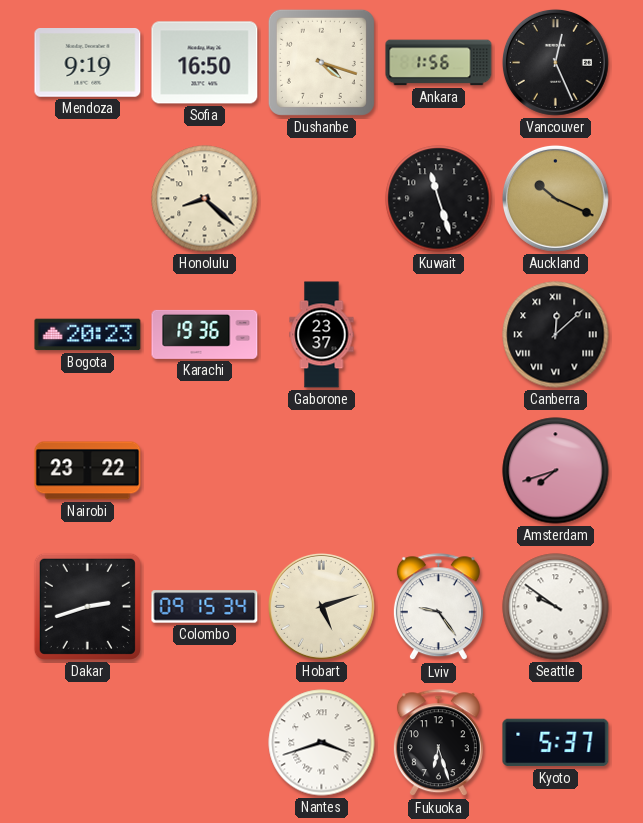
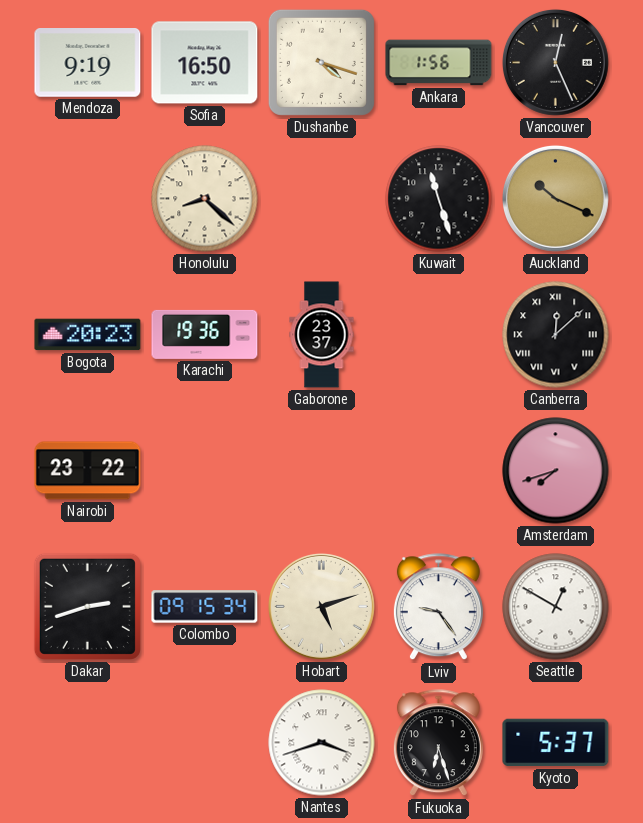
Seattle: 9:51 -> 12:50
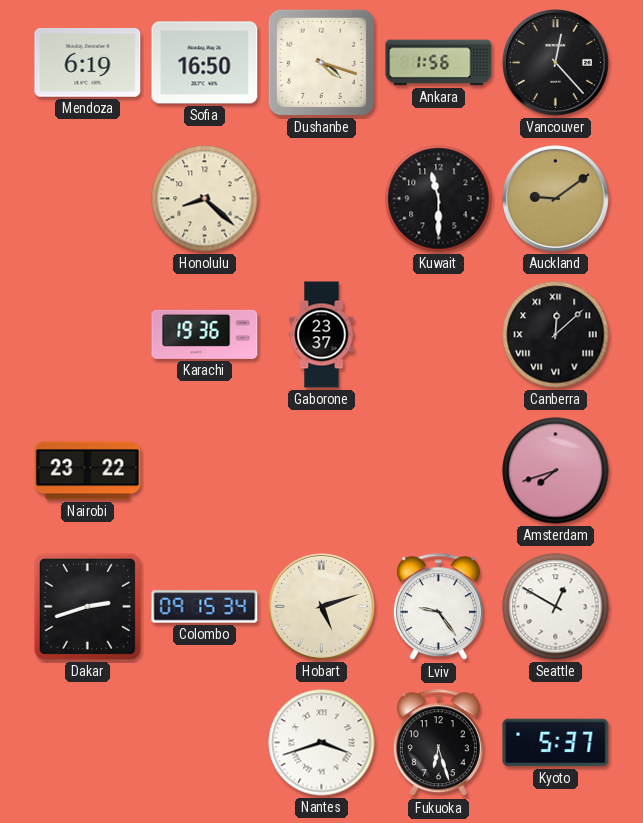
Mendoza: 9:19 -> 6:19
Vancouver: 12:26 -> 12:23
Kuwait: 11:27 -> 11:30
Auckland: 10:19 -> 9:09
Bogota: 20:23 -> none
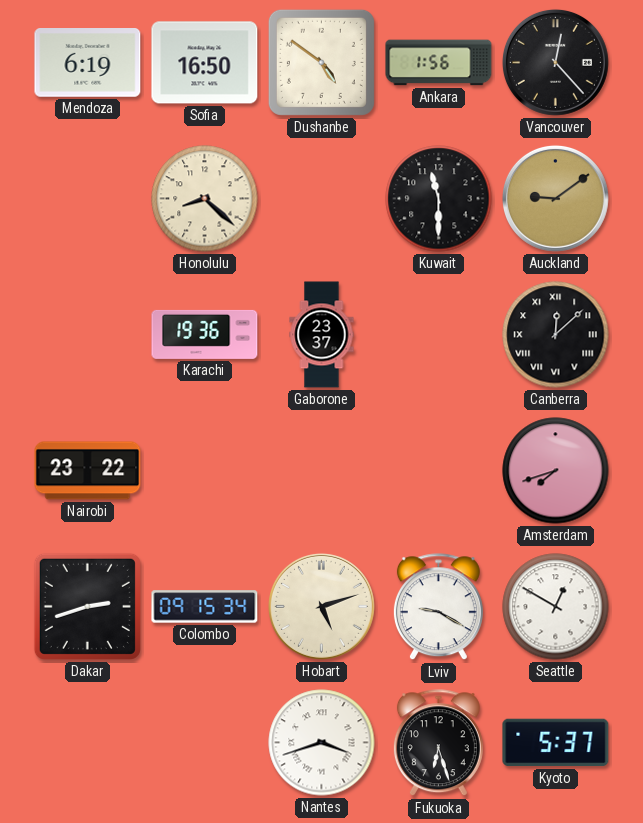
Dushanbe: 4:18 -> 4:51
Lviv: 9:24 -> 9:20
